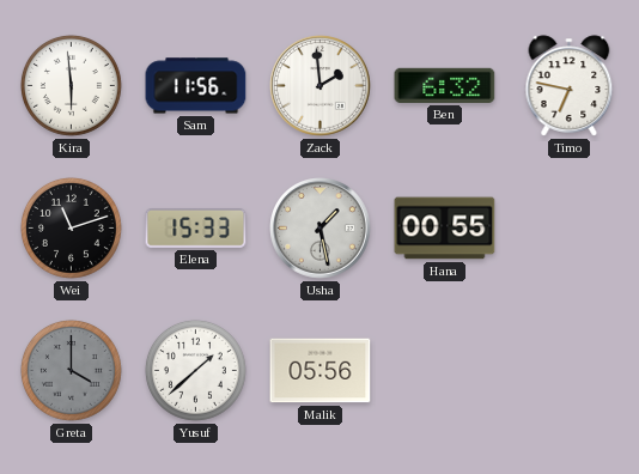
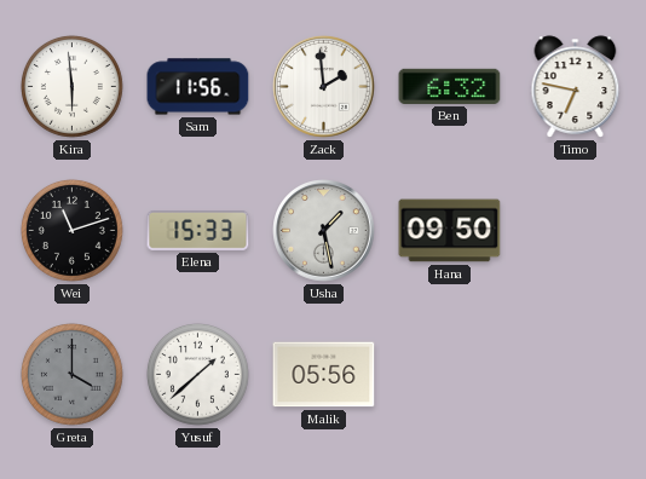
Hana: 00:55 -> 09:50
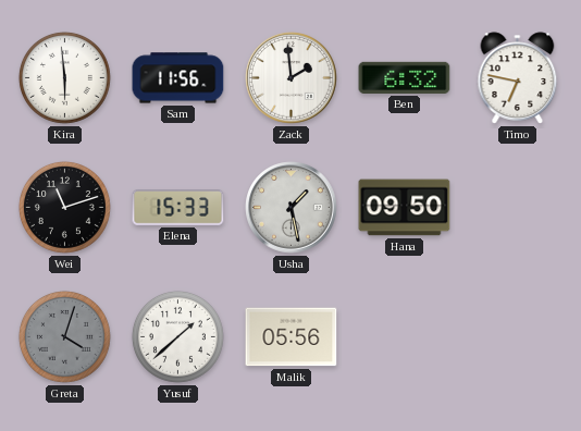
Greta: 4:00 -> 4:03
